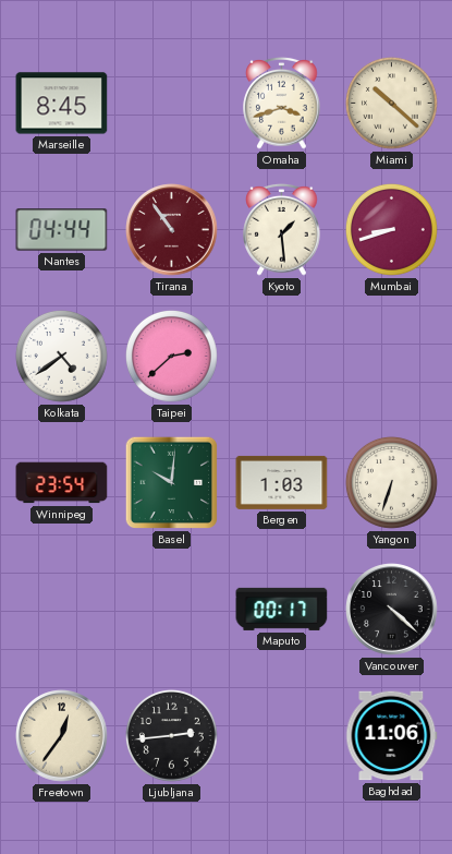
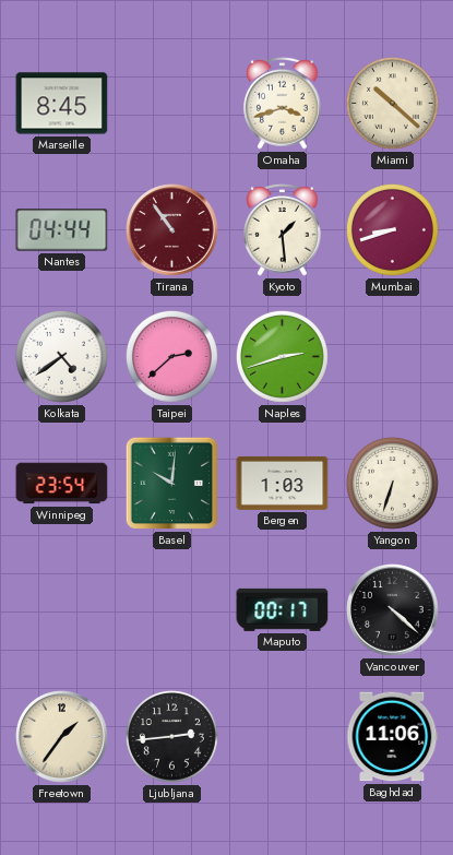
Naples: none -> 2:42
Freetown: 12:36 -> 1:36
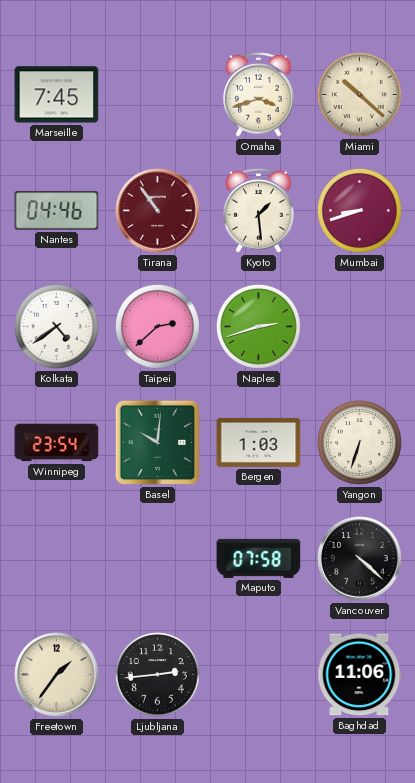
Marseille: 8:45 -> 7:45
Nantes: 04:44 -> 04:46
Maputo: 00:17 -> 07:58
